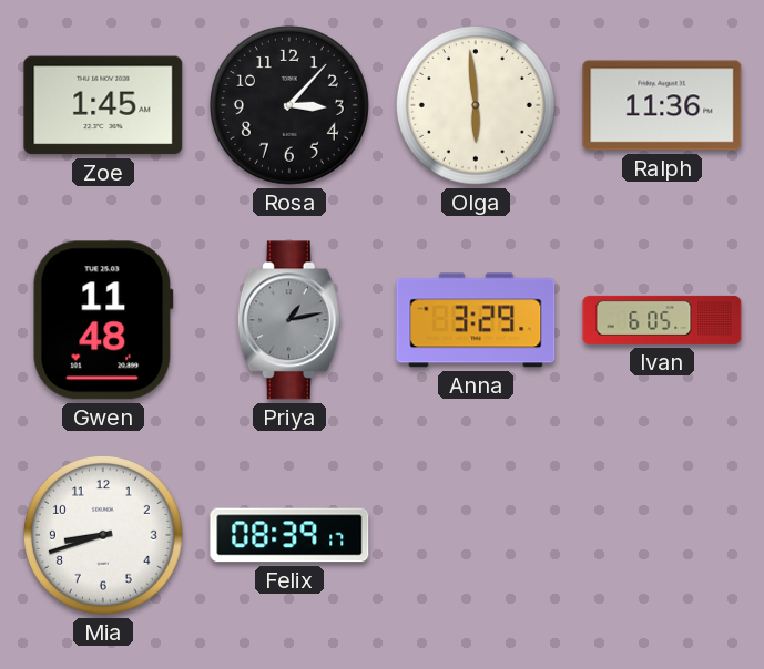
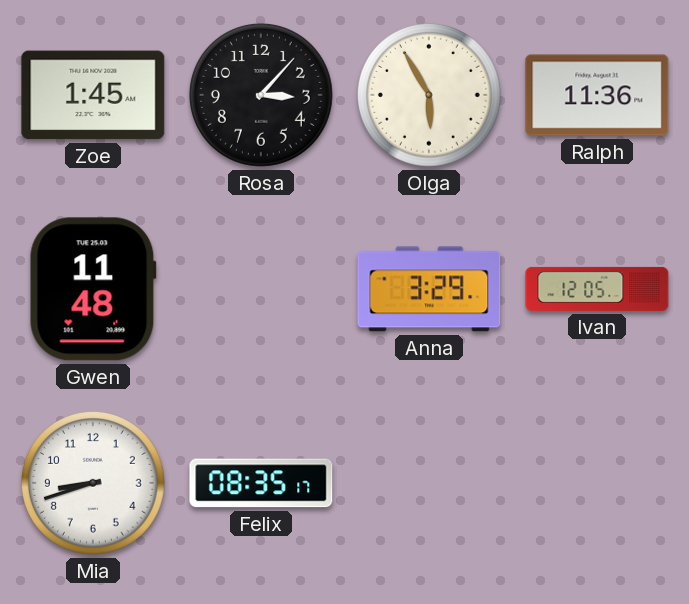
Olga: 5:59 -> 5:55
Priya: 1:13 -> none
Ivan: 6:05 -> 12:05
Felix: 08:39 -> 08:35
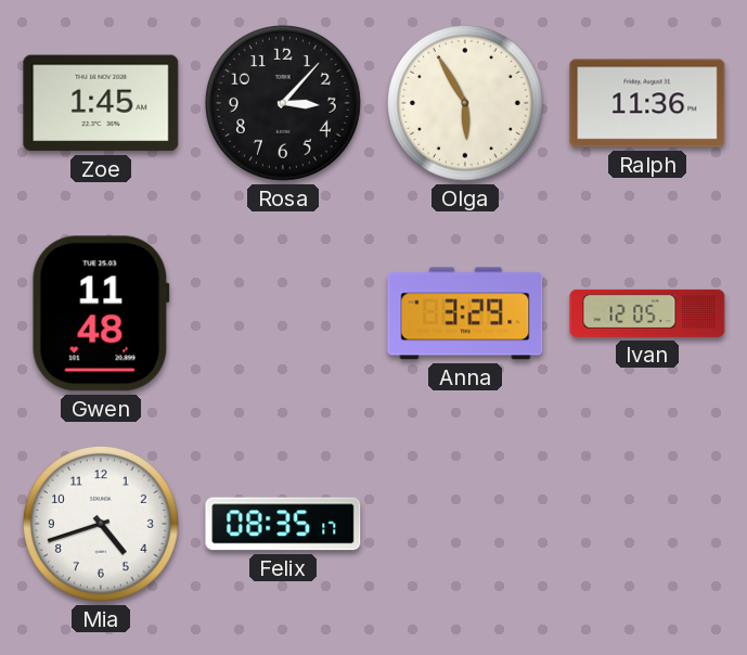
Mia: 8:42 -> 4:42
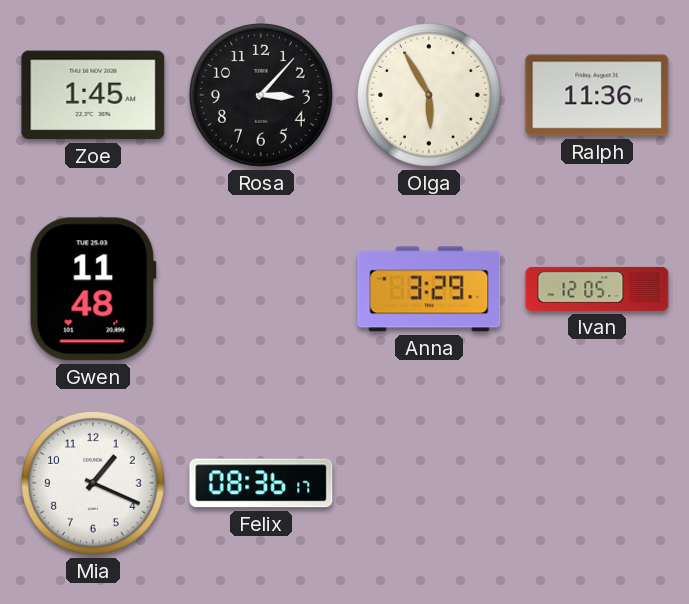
Mia: 4:42 -> 1:19
Felix: 08:35 -> 08:36
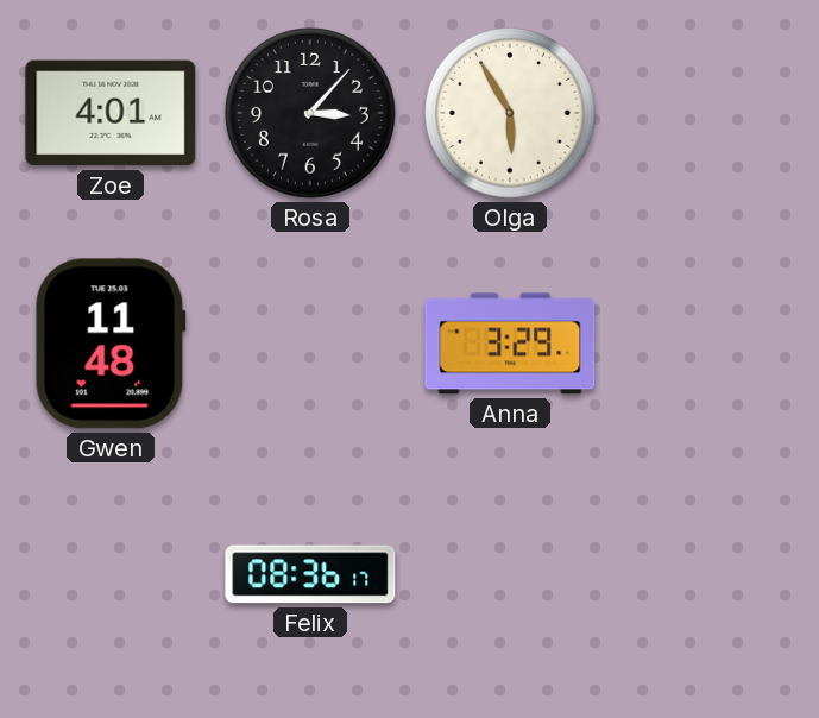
Zoe: 1:45 -> 4:01
Ralph: 11:36 -> none
Ivan: 12:05 -> none
Mia: 1:19 -> none
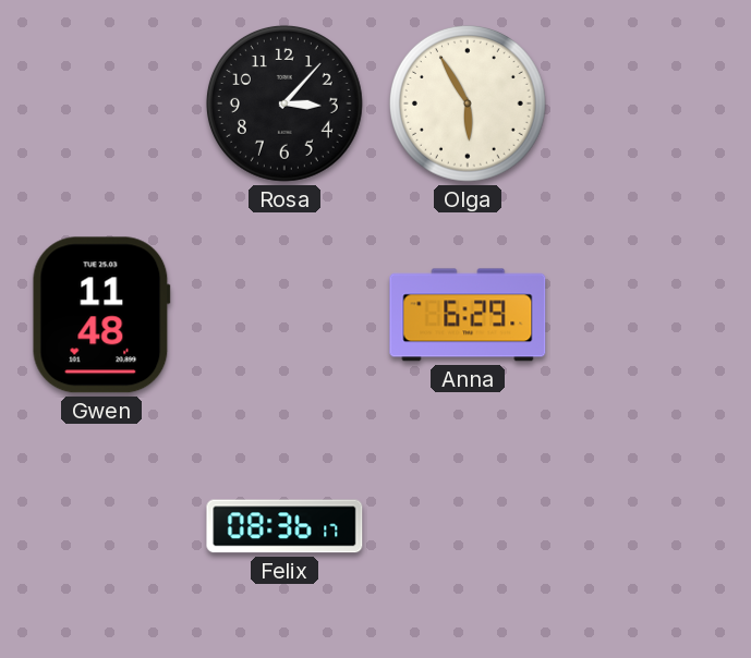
Zoe: 4:01 -> none
Anna: 3:29 -> 6:29
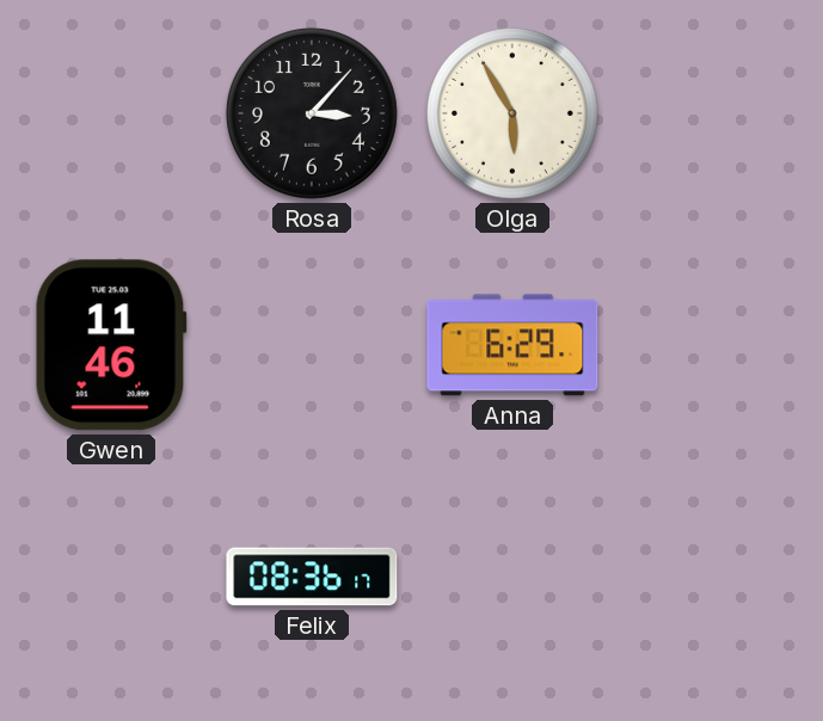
Gwen: 11:48 -> 11:46
